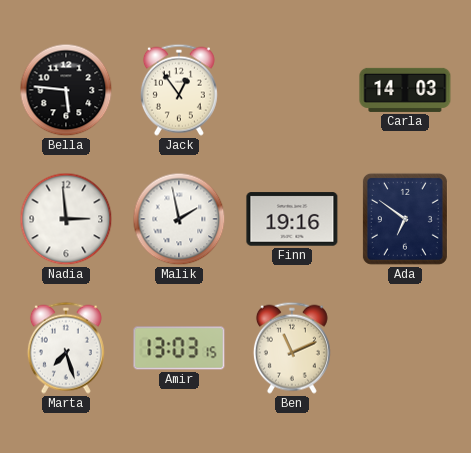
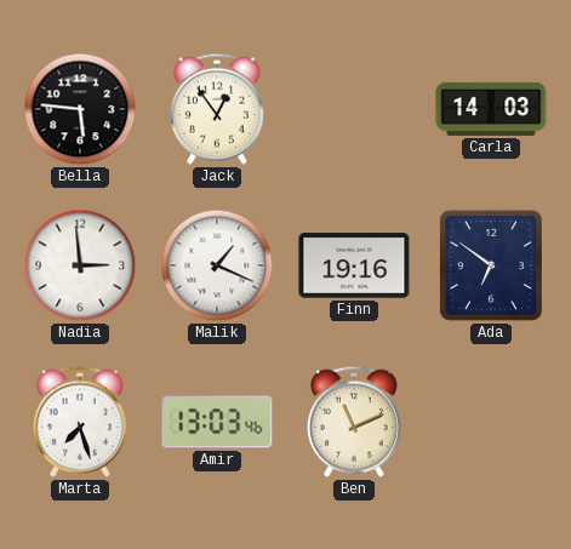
Malik: 1:58 -> 1:19
Amir: 13:03:15 -> 13:03:46
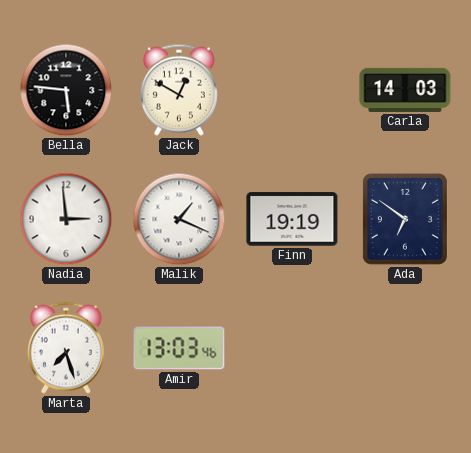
Jack: 12:54 -> 12:50
Finn: 19:16 -> 19:19
Ben: 11:11 -> none
